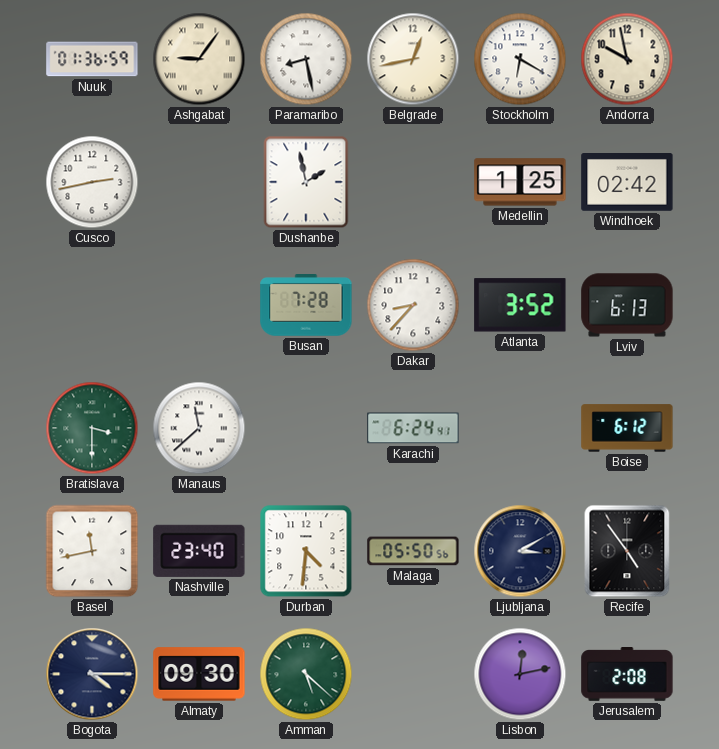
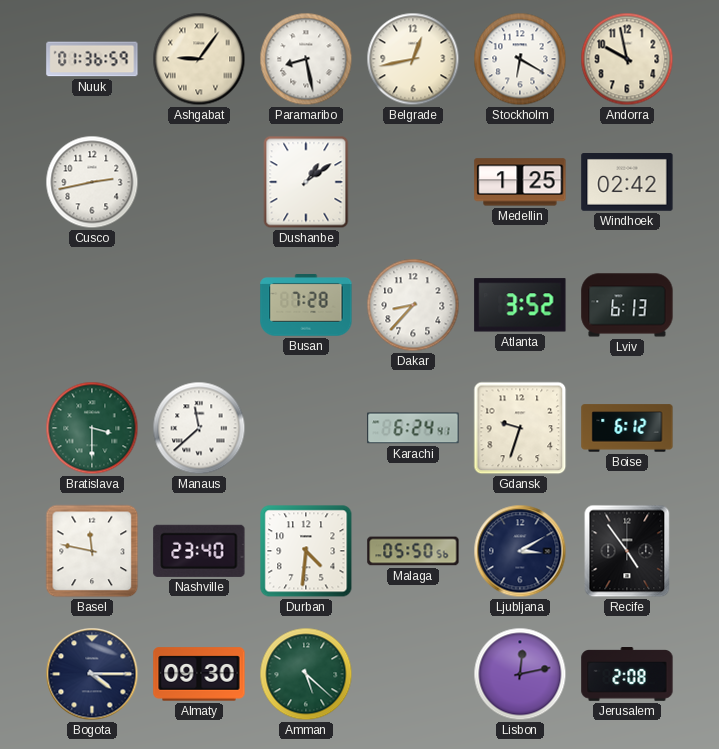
Dushanbe: 1:58 -> 1:09
Gdansk: none -> 9:33
Basel: 11:43 -> 11:47
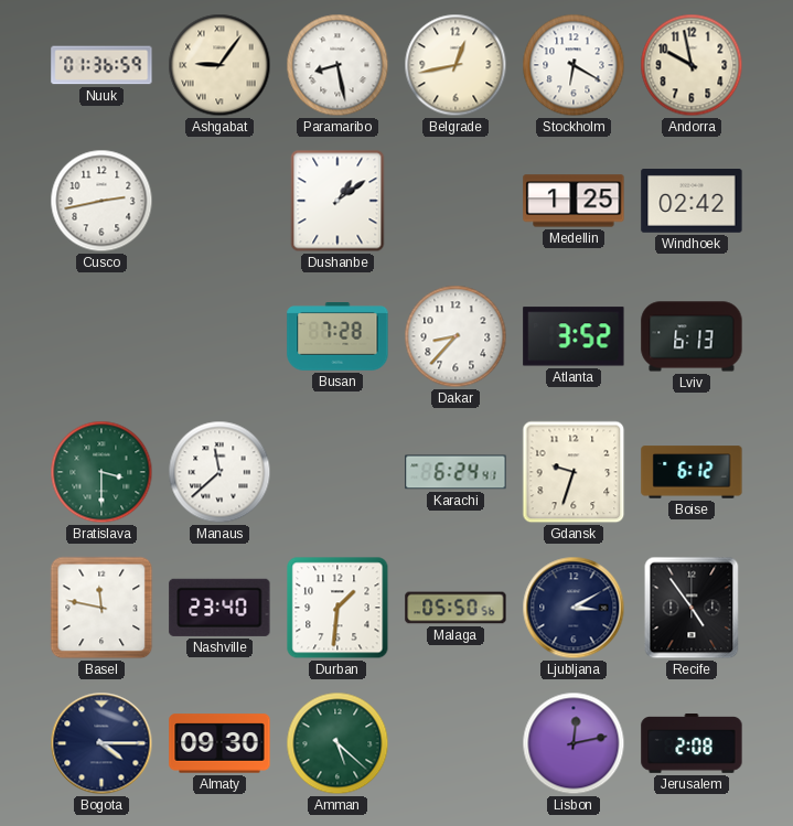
Durban: 4:31 -> 1:31
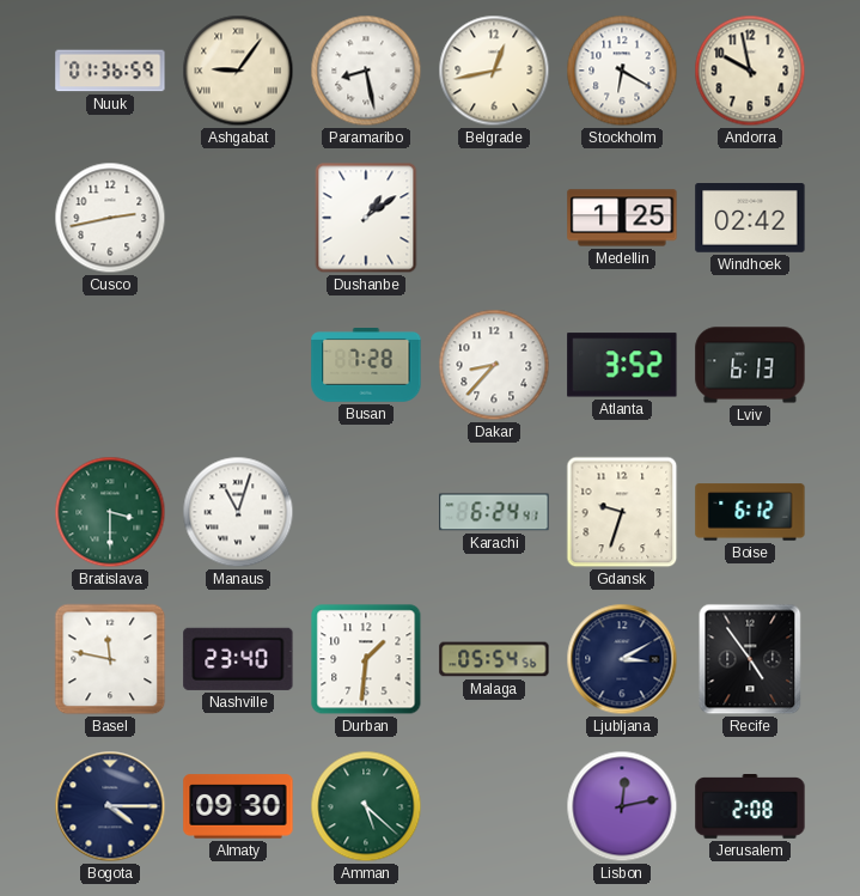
Manaus: 11:38 -> 11:03
Malaga: 05:50 -> 05:54
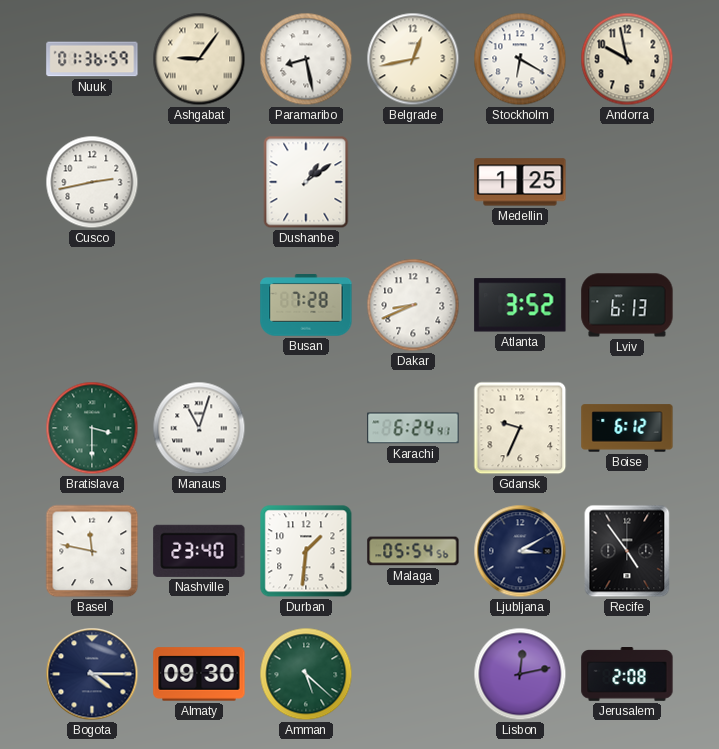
Windhoek: 02:42 -> none
Dakar: 8:37 -> 8:41
Gdansk: 9:33 -> 9:34
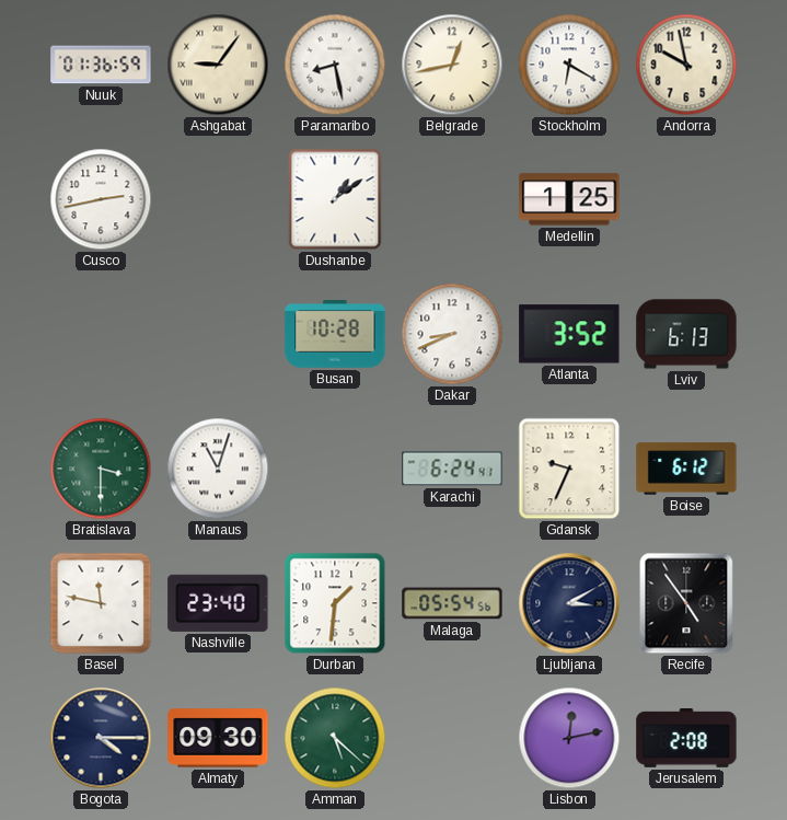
Busan: 7:28 -> 10:28
